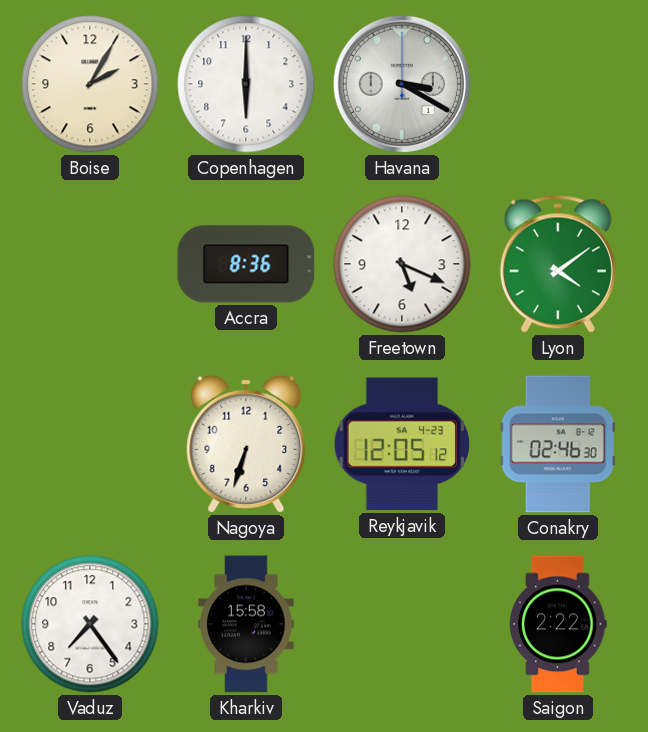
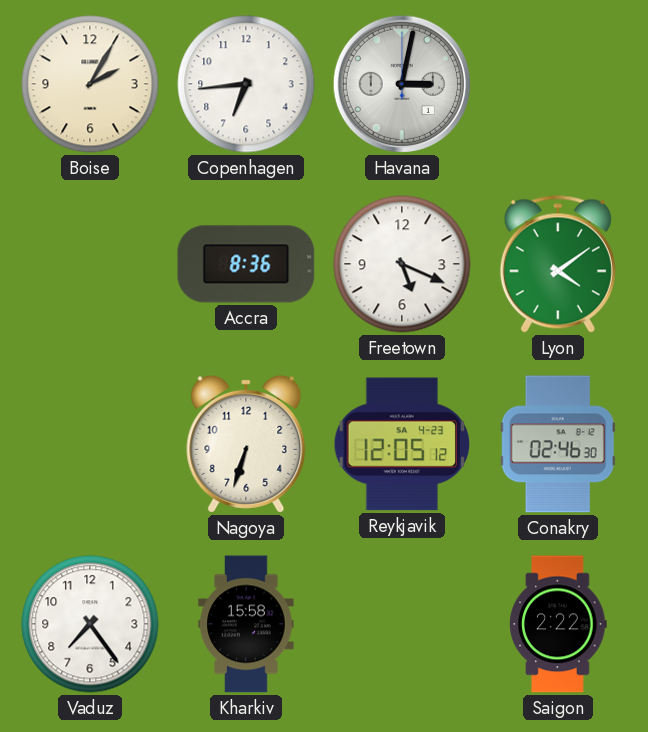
Copenhagen: 6:00 -> 6:44
Havana: 3:20 -> 3:02
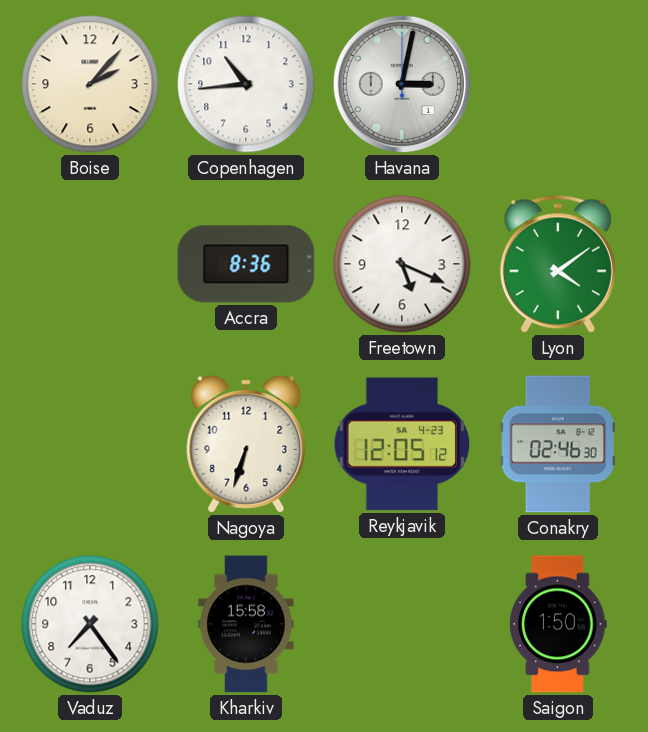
Boise: 2:05 -> 2:07
Copenhagen: 6:44 -> 10:44
Saigon: 2:22 -> 1:50
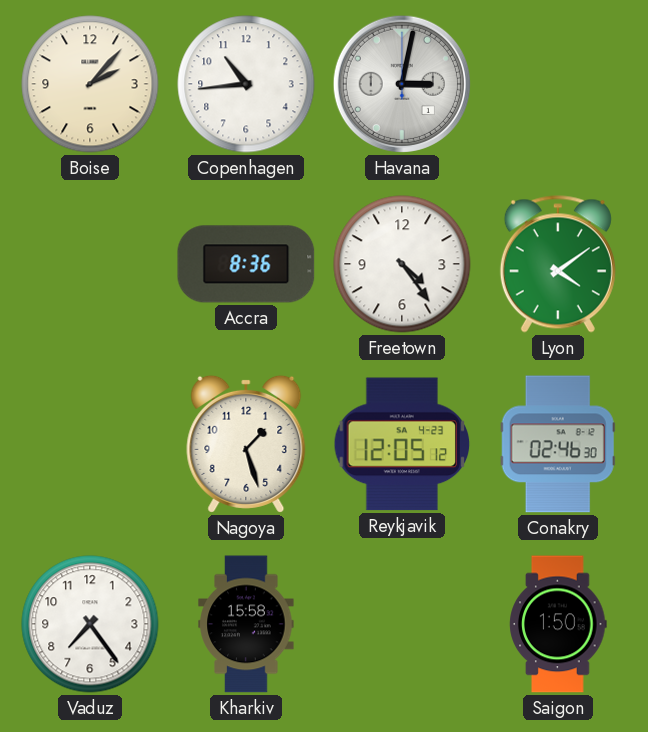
Freetown: 5:19 -> 4:24
Nagoya: 6:33 -> 1:27
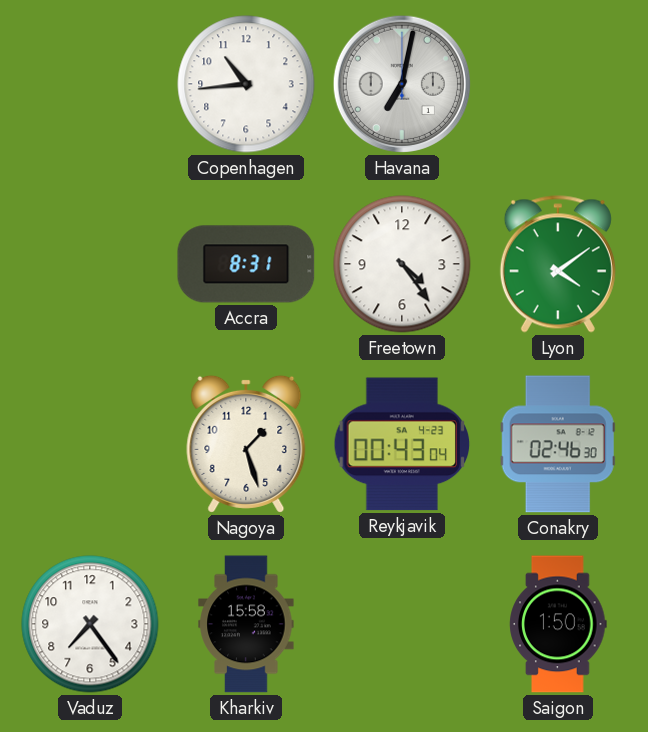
Boise: 2:07 -> none
Havana: 3:02 -> 7:02
Accra: 8:36 -> 8:31
Reykjavik: 12:05 -> 00:43
